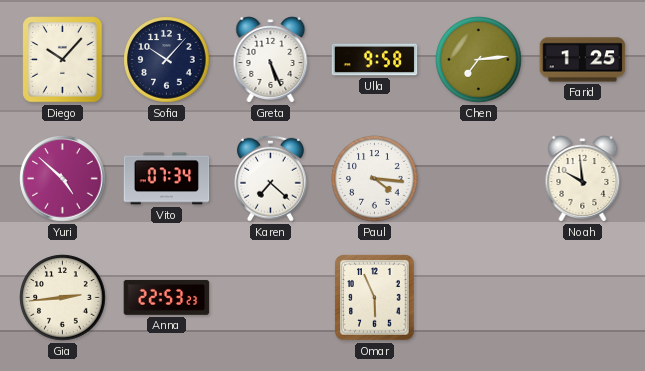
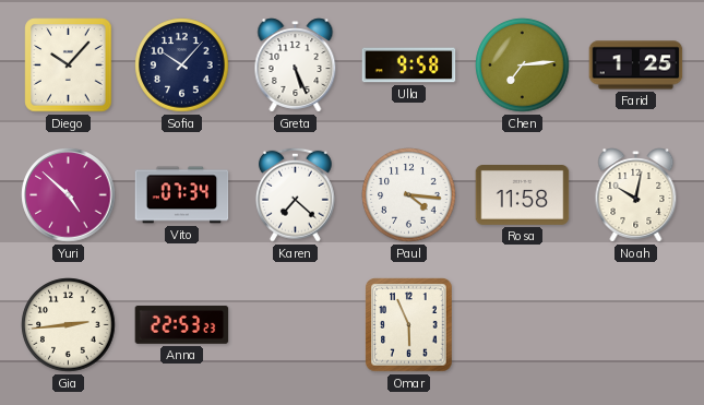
Rosa: none -> 11:58
Noah: 9:59 -> 10:02
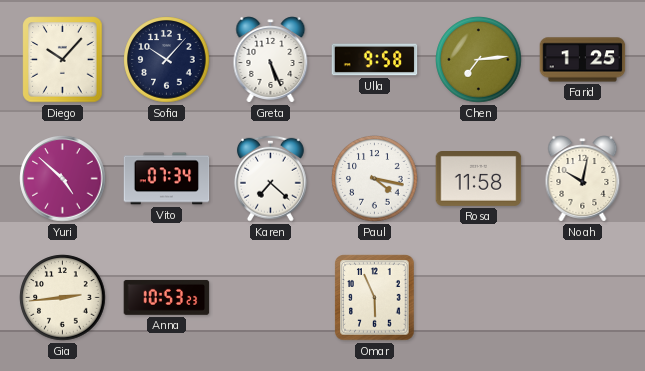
Paul: 4:16 -> 4:17
Anna: 22:53 -> 10:53
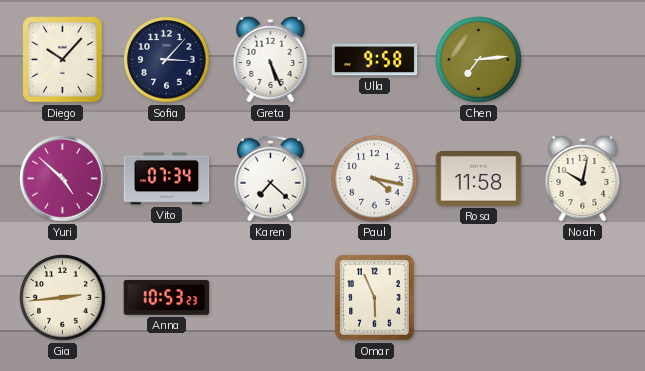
Sofia: 10:07 -> 3:07
Farid: 1:25 -> none
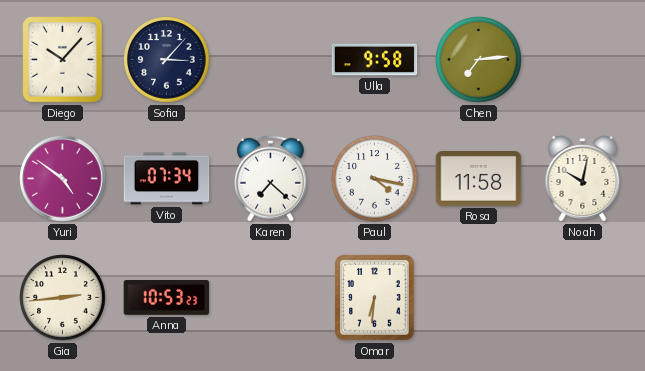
Greta: 5:26 -> none
Yuri: 4:52 -> 4:51
Omar: 5:56 -> 6:31
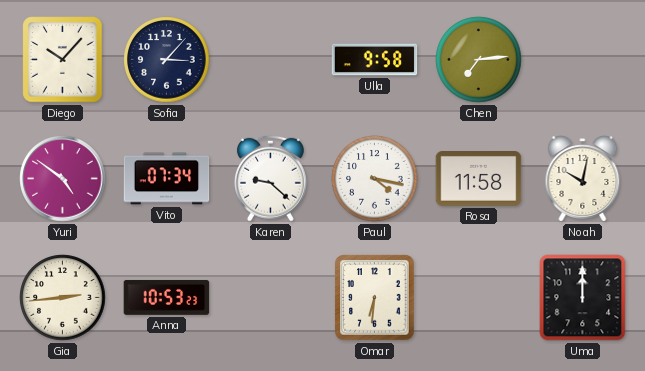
Karen: 7:22 -> 9:22
Uma: none -> 12:00
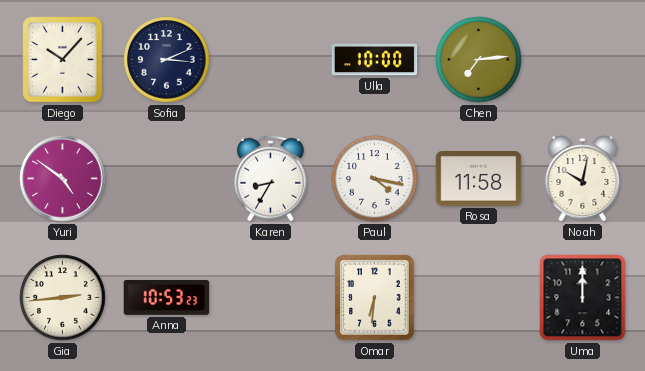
Sofia: 3:07 -> 3:11
Ulla: 9:58 -> 10:00
Vito: 07:34 -> none
Karen: 9:22 -> 8:35
